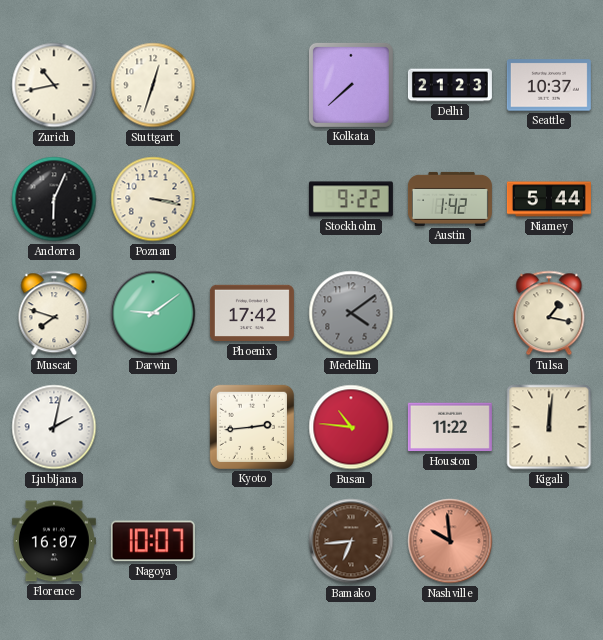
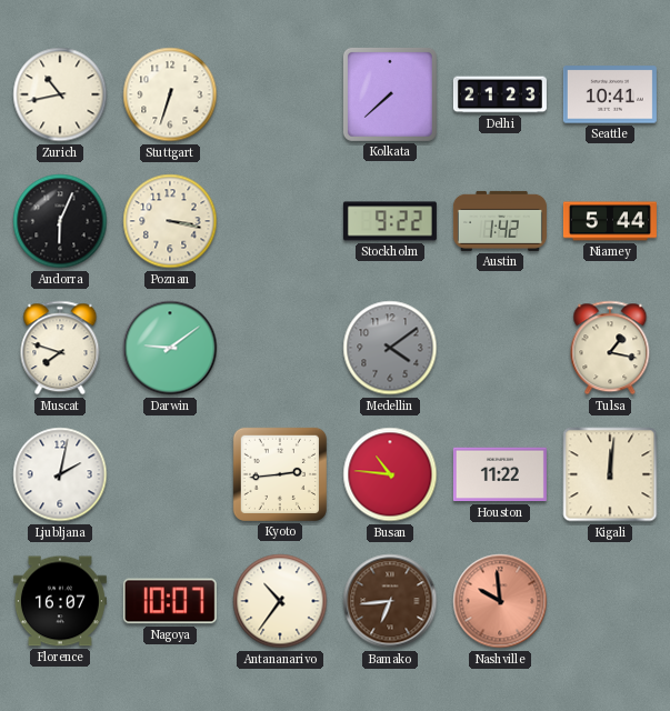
Stuttgart: 12:33 -> 6:33
Seattle: 10:37 -> 10:41
Phoenix: 17:42 -> none
Antananarivo: none -> 10:36
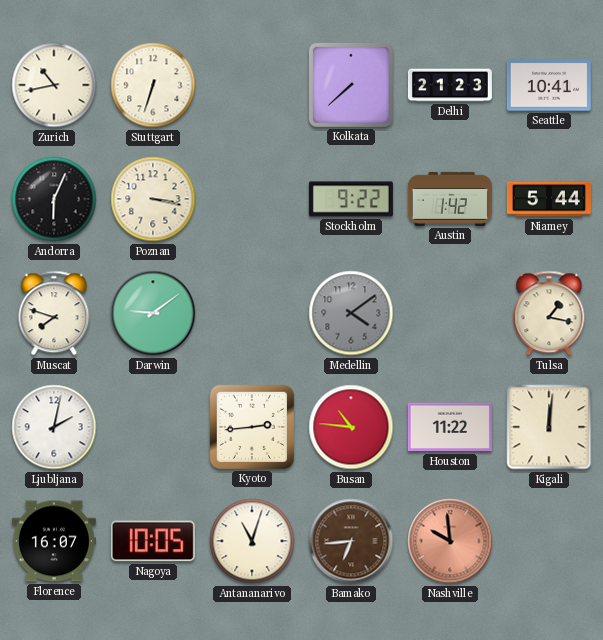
Nagoya: 10:07 -> 10:05
Antananarivo: 10:36 -> 11:03
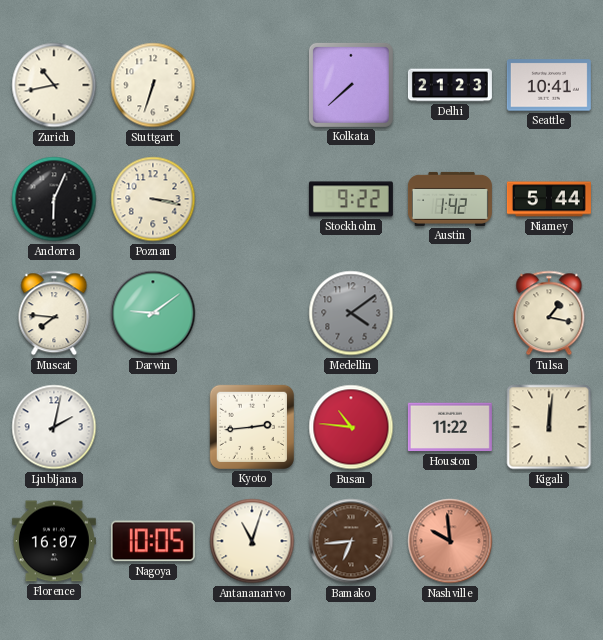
Muscat: 7:48 -> 7:46
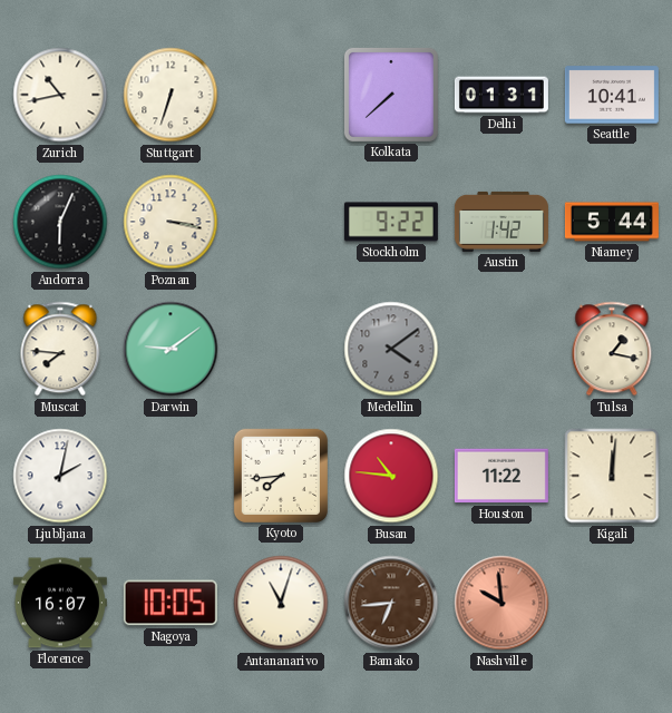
Delhi: 21:23 -> 01:31
Kyoto: 2:44 -> 7:44
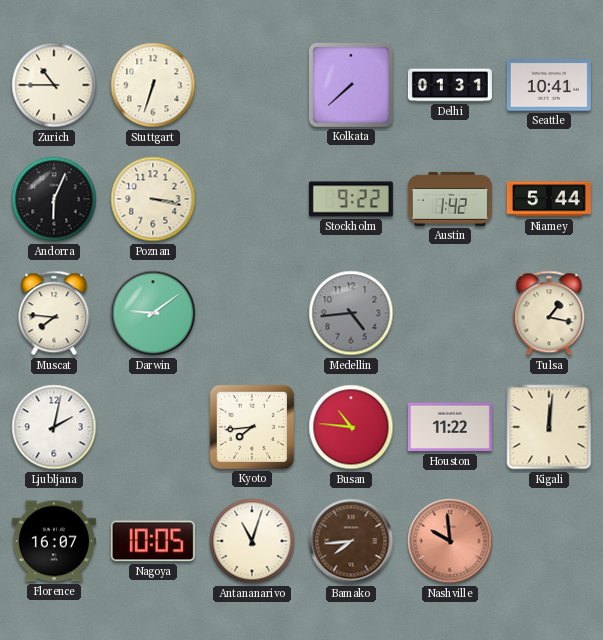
Zurich: 10:43 -> 10:45
Medellin: 4:09 -> 4:44
Bamako: 6:44 -> 7:44
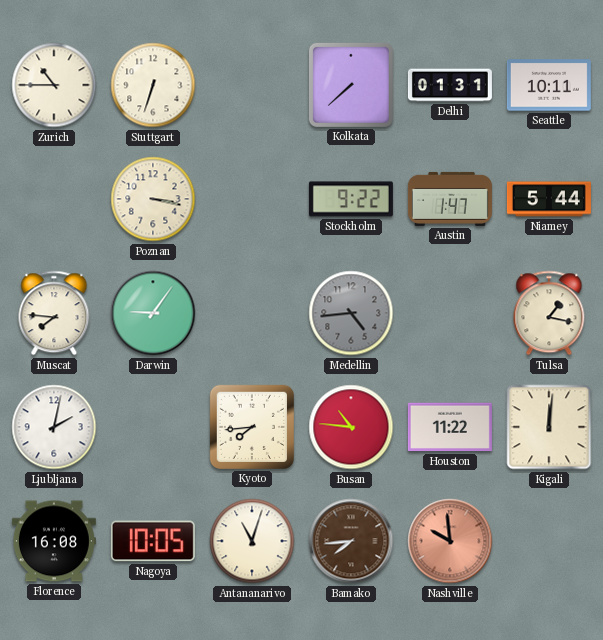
Seattle: 10:41 -> 10:11
Andorra: 6:04 -> none
Austin: 1:42 -> 1:47
Darwin: 9:09 -> 9:06
Florence: 16:07 -> 16:08
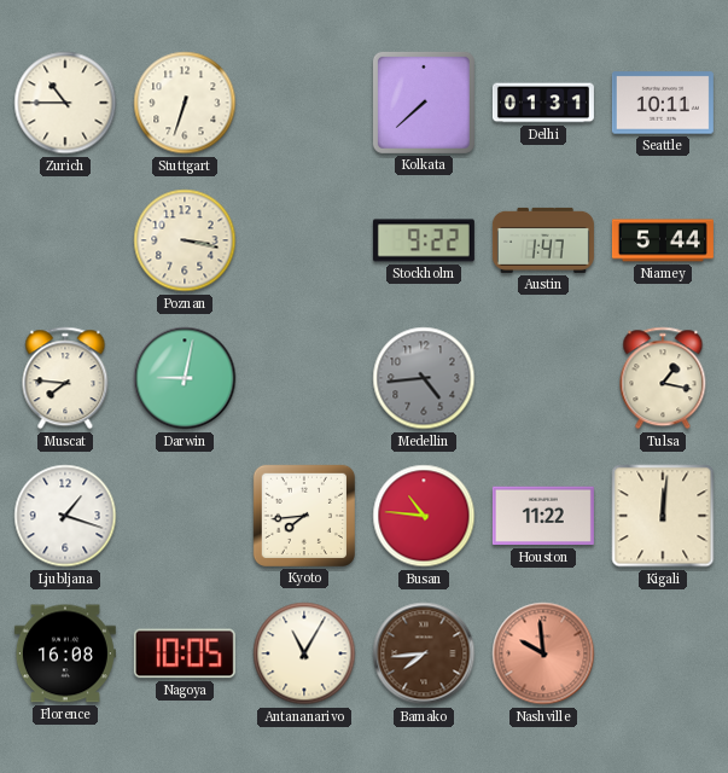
Darwin: 9:06 -> 9:02
Ljubljana: 2:02 -> 1:18
Antananarivo: 11:03 -> 11:05
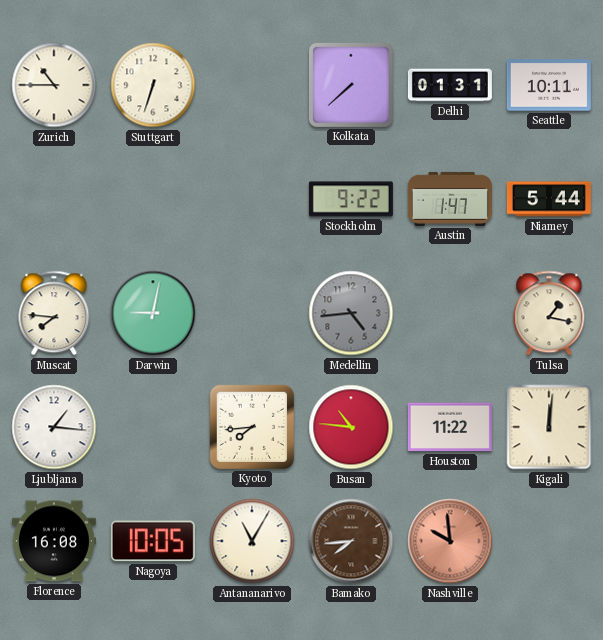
Poznan: 3:17 -> none
Ljubljana: 1:18 -> 1:16
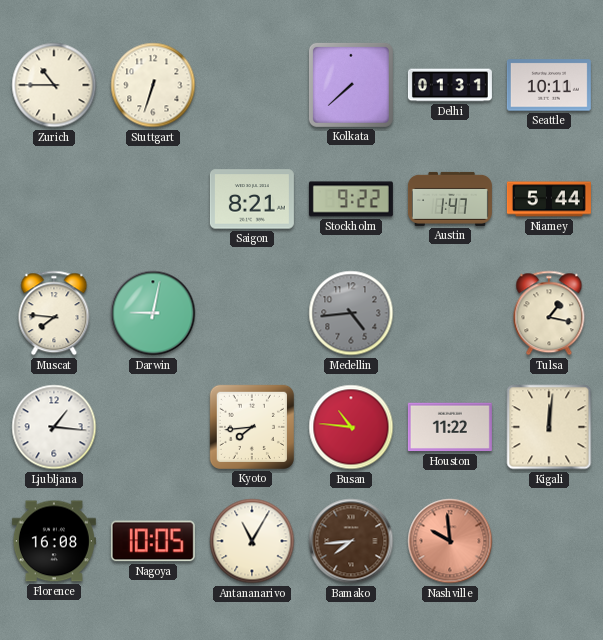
Saigon: none -> 8:21
